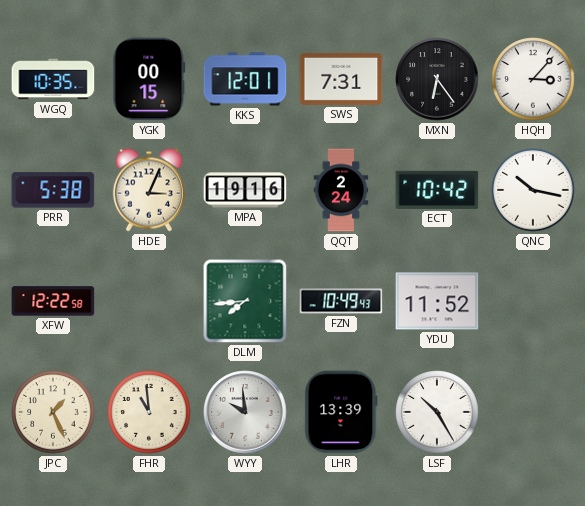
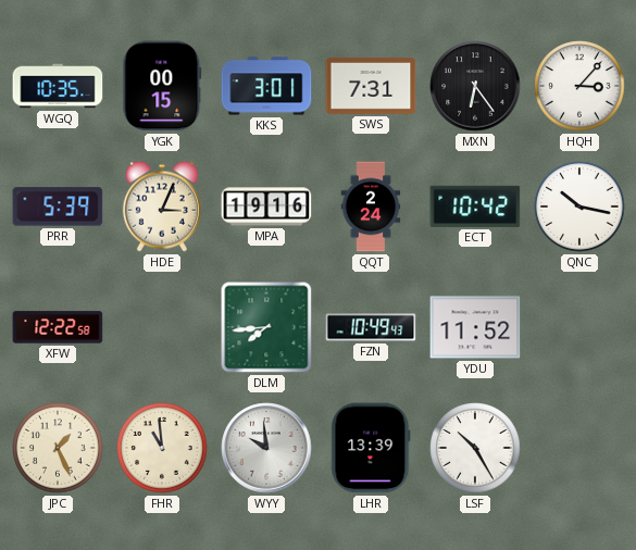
KKS: 12:01 -> 3:01
PRR: 5:38 -> 5:39
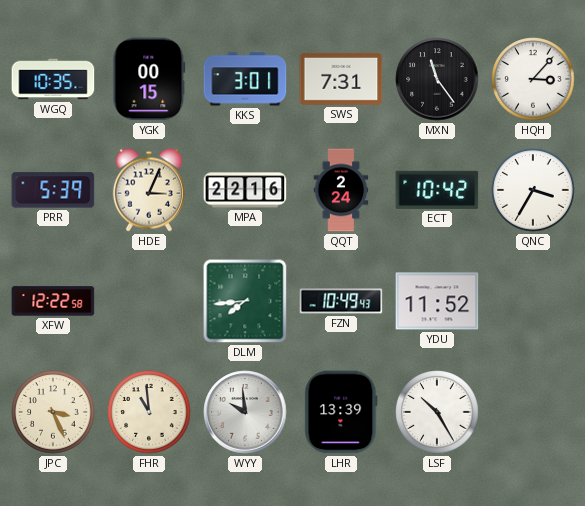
MXN: 6:24 -> 11:24
MPA: 19:16 -> 22:16
QNC: 10:17 -> 3:35
JPC: 1:26 -> 3:26
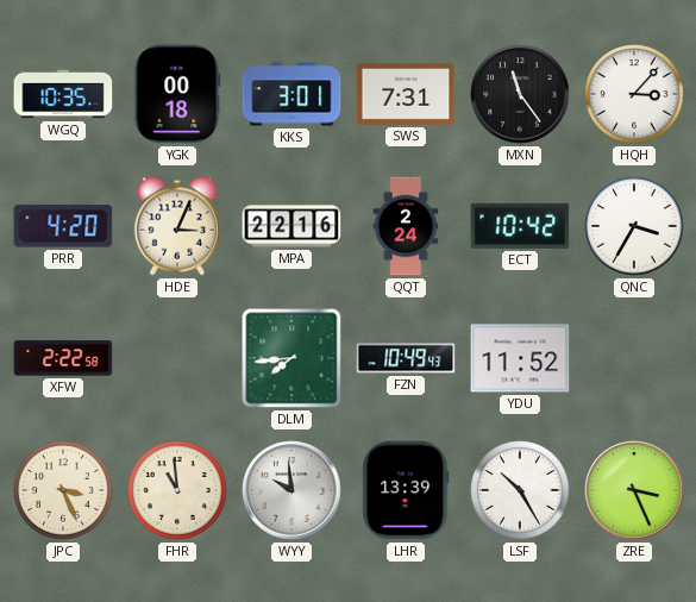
YGK: 00:15 -> 00:18
PRR: 5:39 -> 4:20
XFW: 12:22 -> 2:22
ZRE: none -> 3:26
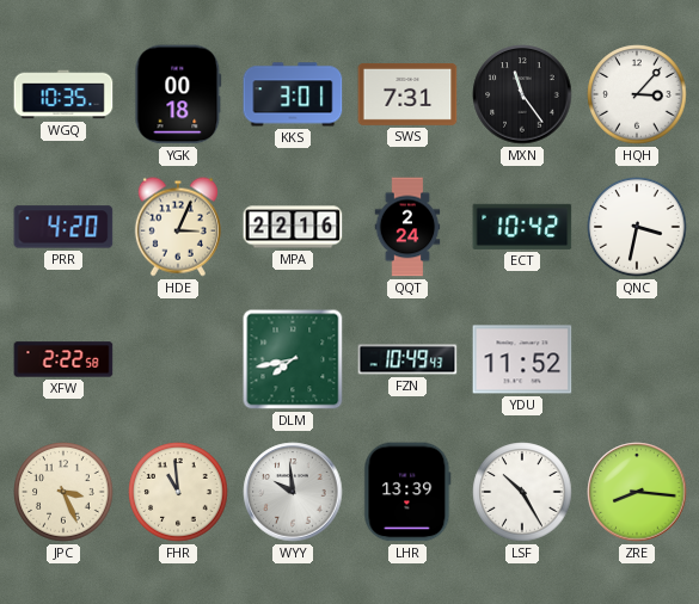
QNC: 3:35 -> 3:32
DLM: 7:44 -> 7:43
ZRE: 3:26 -> 8:16
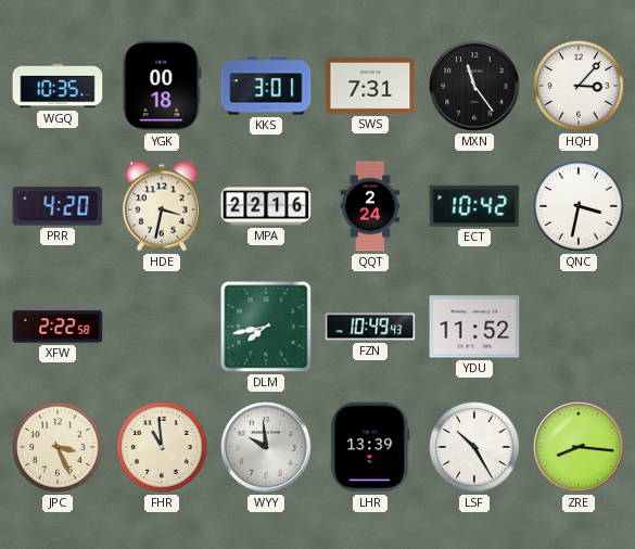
HDE: 3:04 -> 3:32
